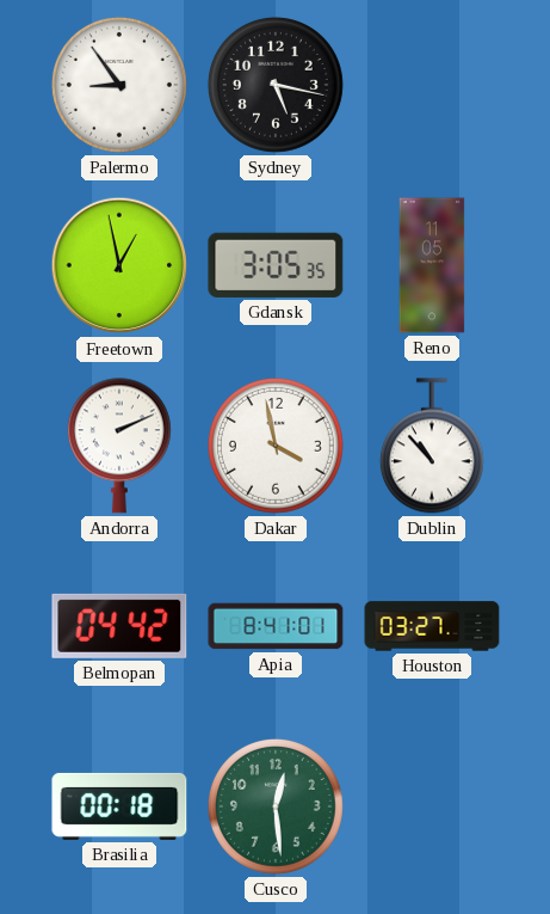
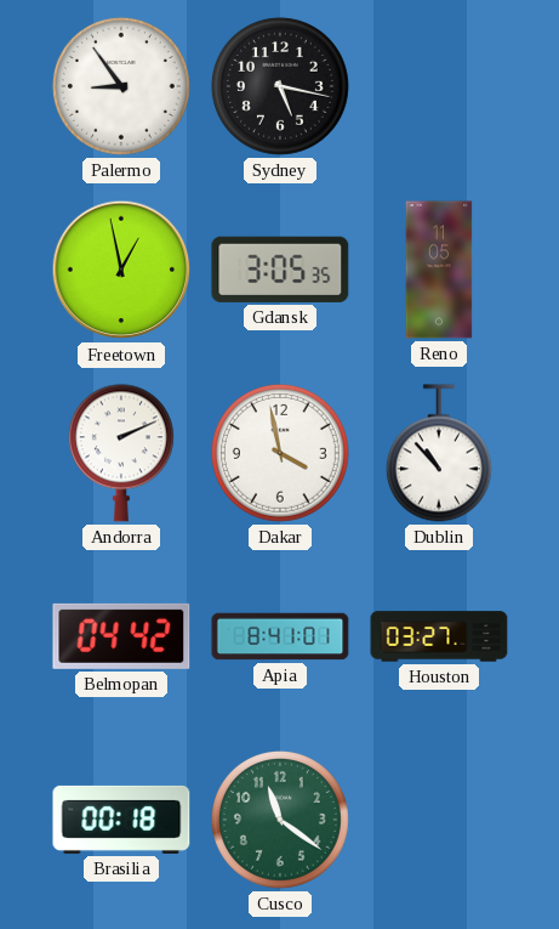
Cusco: 12:29 -> 11:21
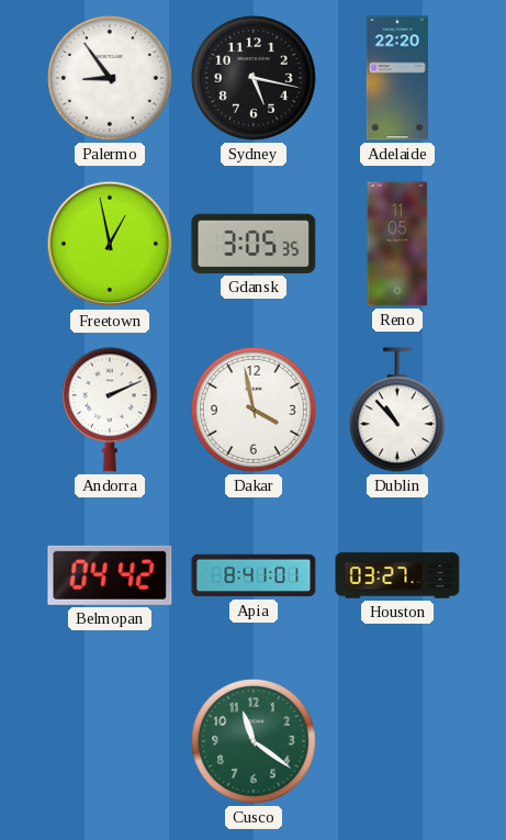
Adelaide: none -> 22:20
Brasilia: 00:18 -> none
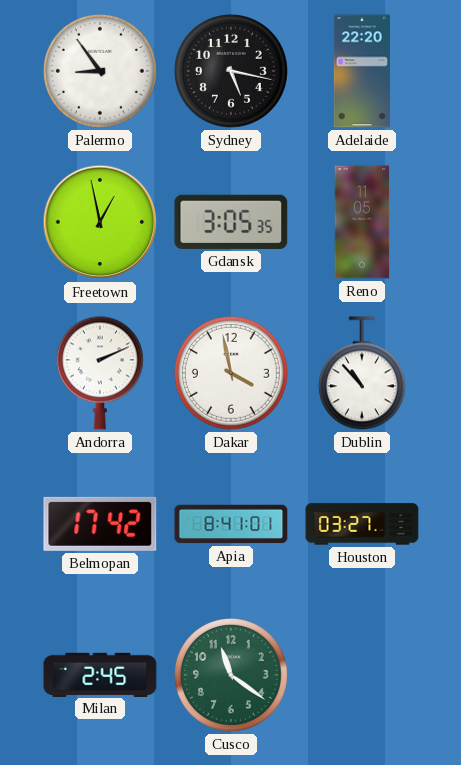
Belmopan: 04:42 -> 17:42
Milan: none -> 2:45
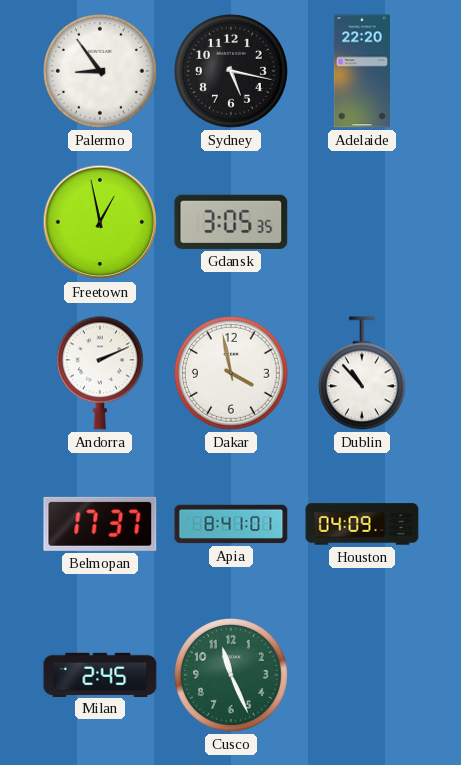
Reno: 11:05 -> none
Belmopan: 17:42 -> 17:37
Houston: 03:27 -> 04:09
Cusco: 11:21 -> 11:26
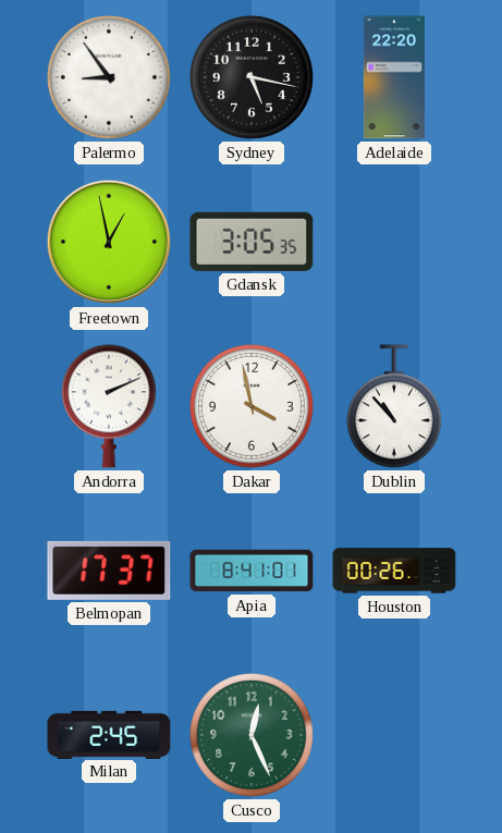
Houston: 04:09 -> 00:26
Cusco: 11:26 -> 12:26
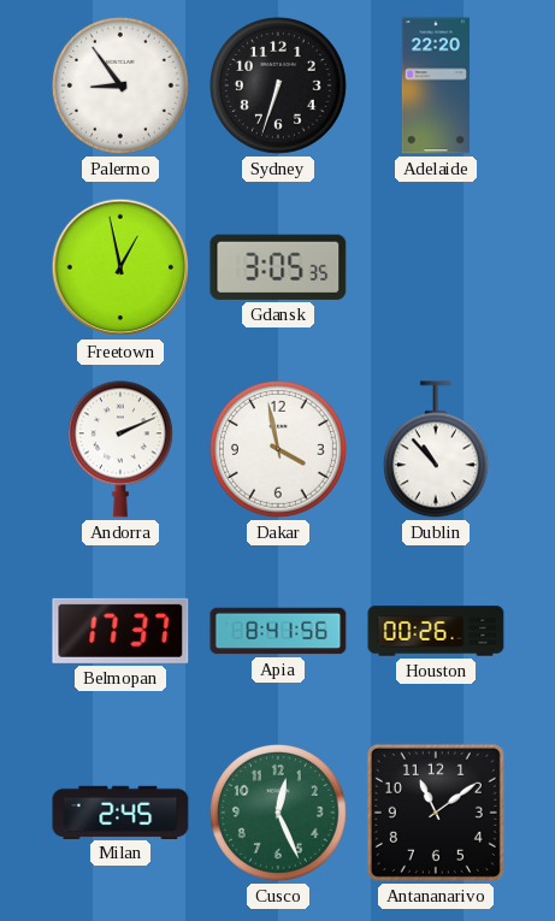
Sydney: 5:17 -> 6:33
Apia: 8:41:01 -> 8:41:56
Antananarivo: none -> 11:09
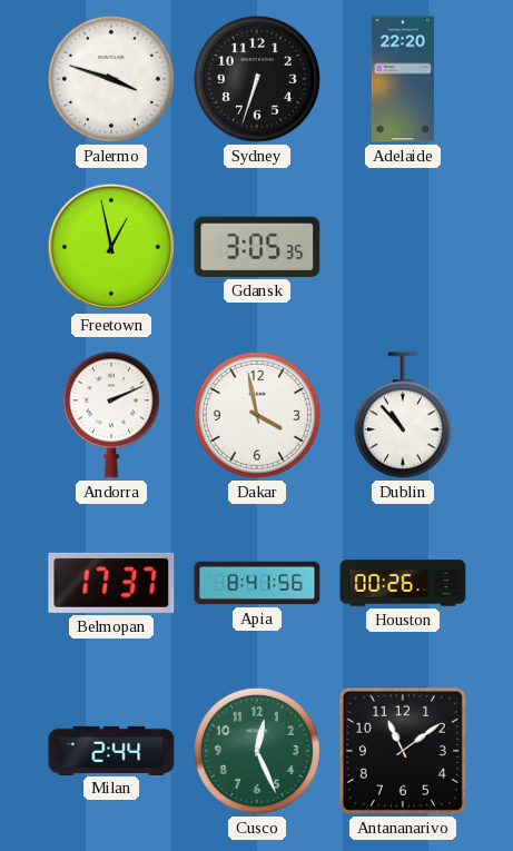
Palermo: 8:54 -> 3:48
Milan: 2:45 -> 2:44
